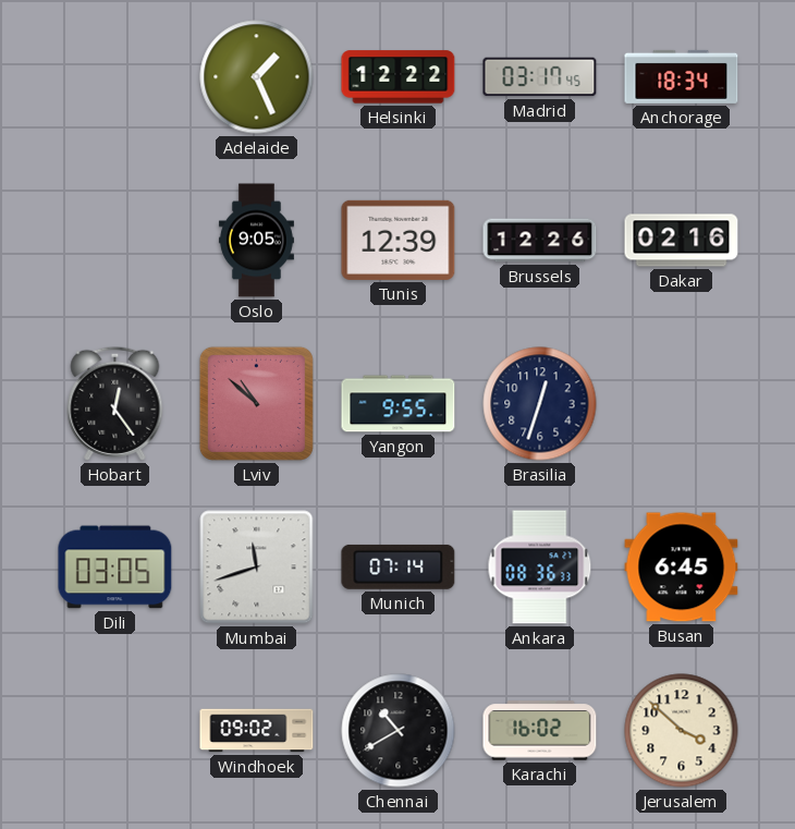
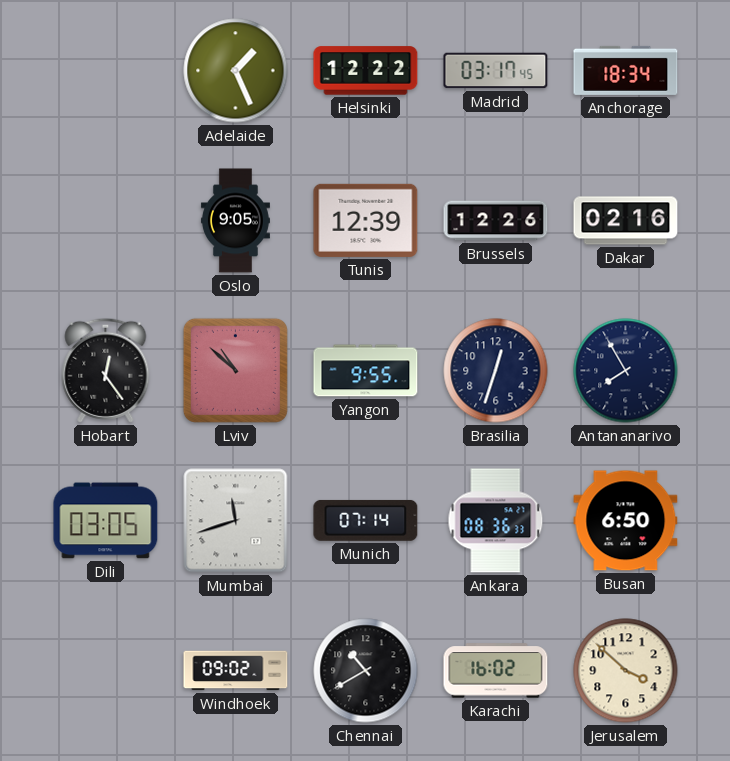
Antananarivo: none -> 7:55
Busan: 6:45 -> 6:50
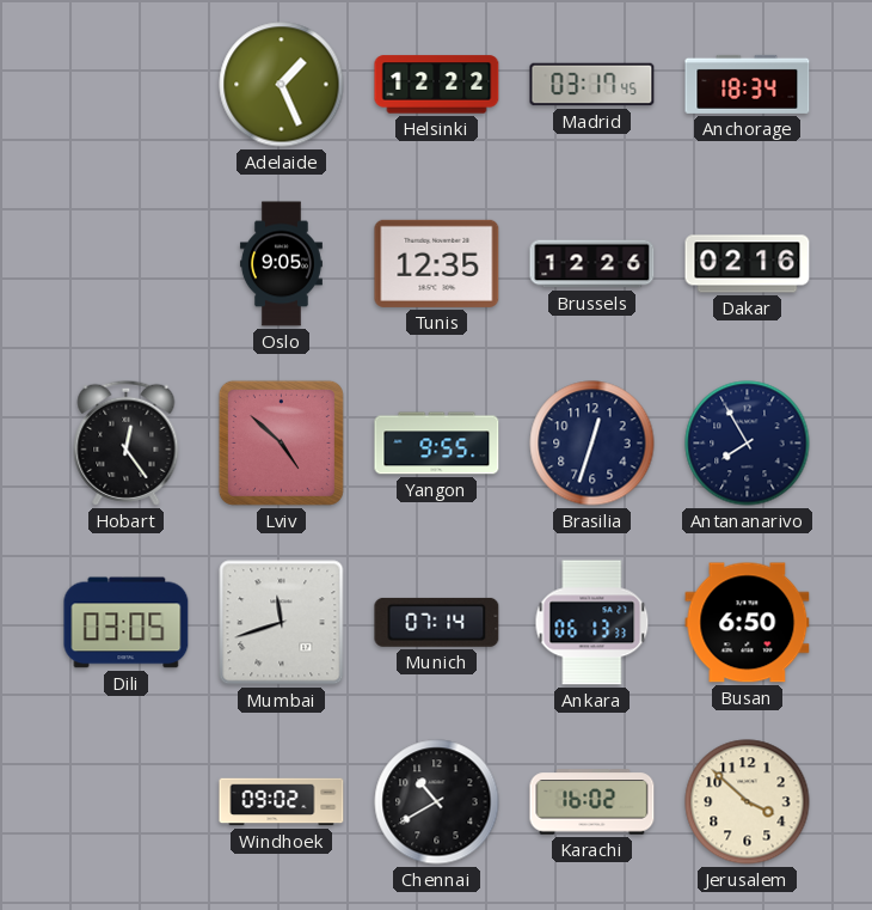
Tunis: 12:39 -> 12:35
Lviv: 10:52 -> 4:52
Ankara: 08:36 -> 06:13
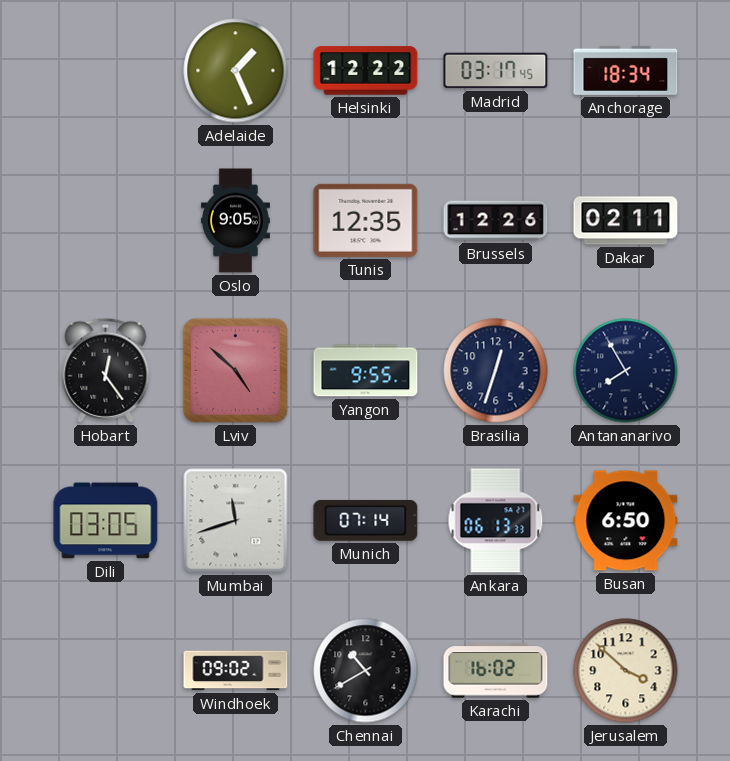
Dakar: 02:16 -> 02:11
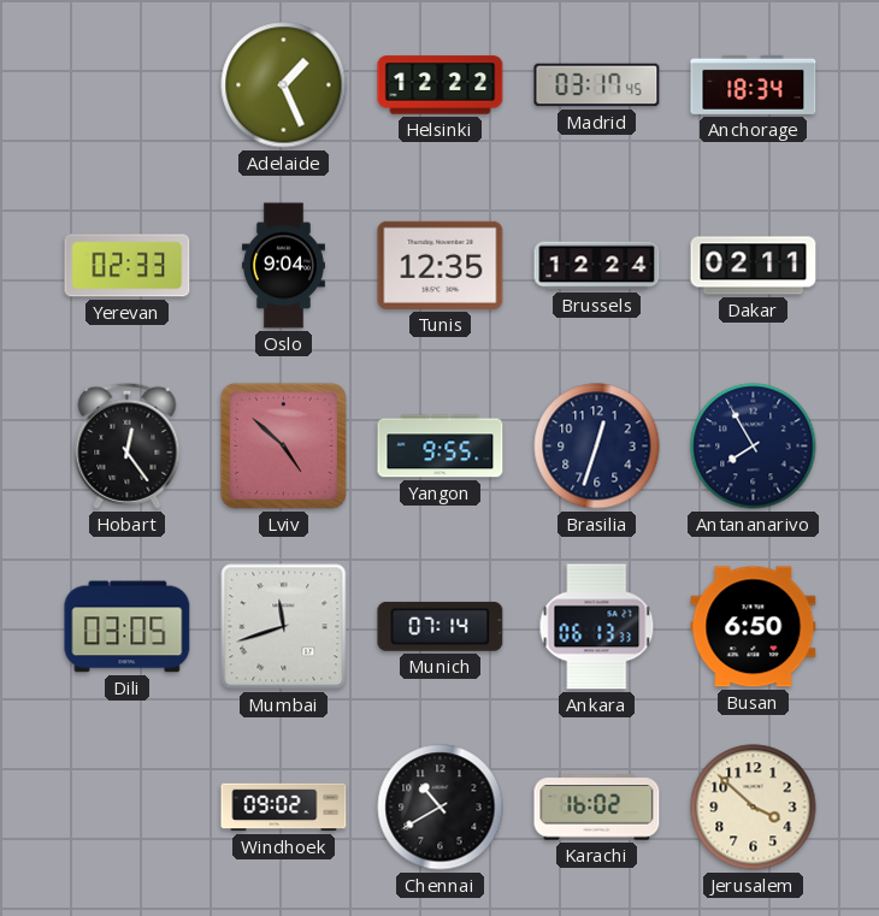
Yerevan: none -> 02:33
Oslo: 9:05 -> 9:04
Brussels: 12:26 -> 12:24
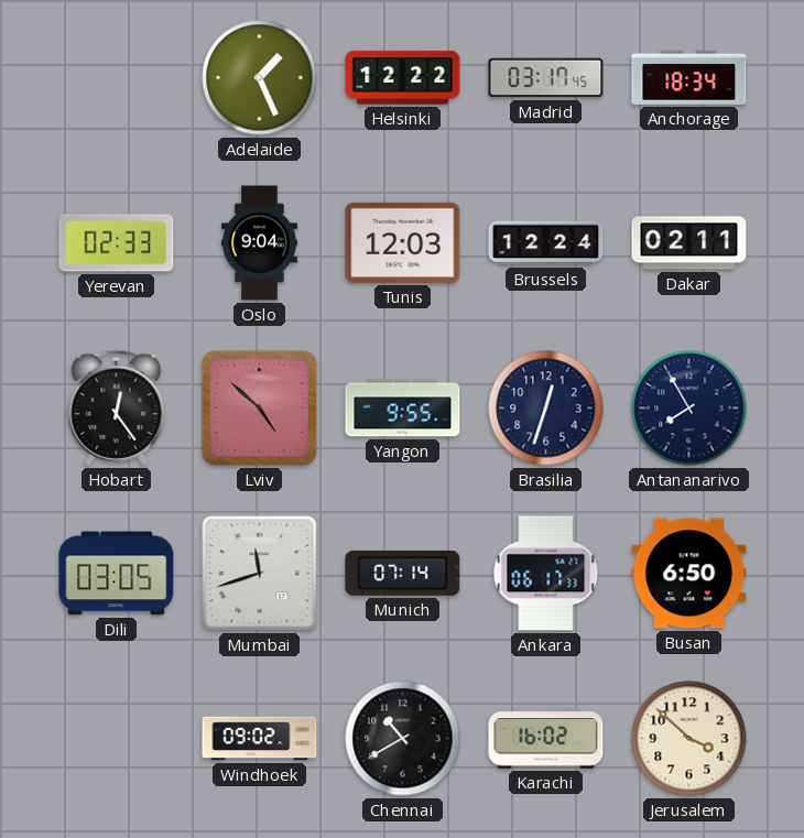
Tunis: 12:35 -> 12:03
Ankara: 06:13 -> 06:17
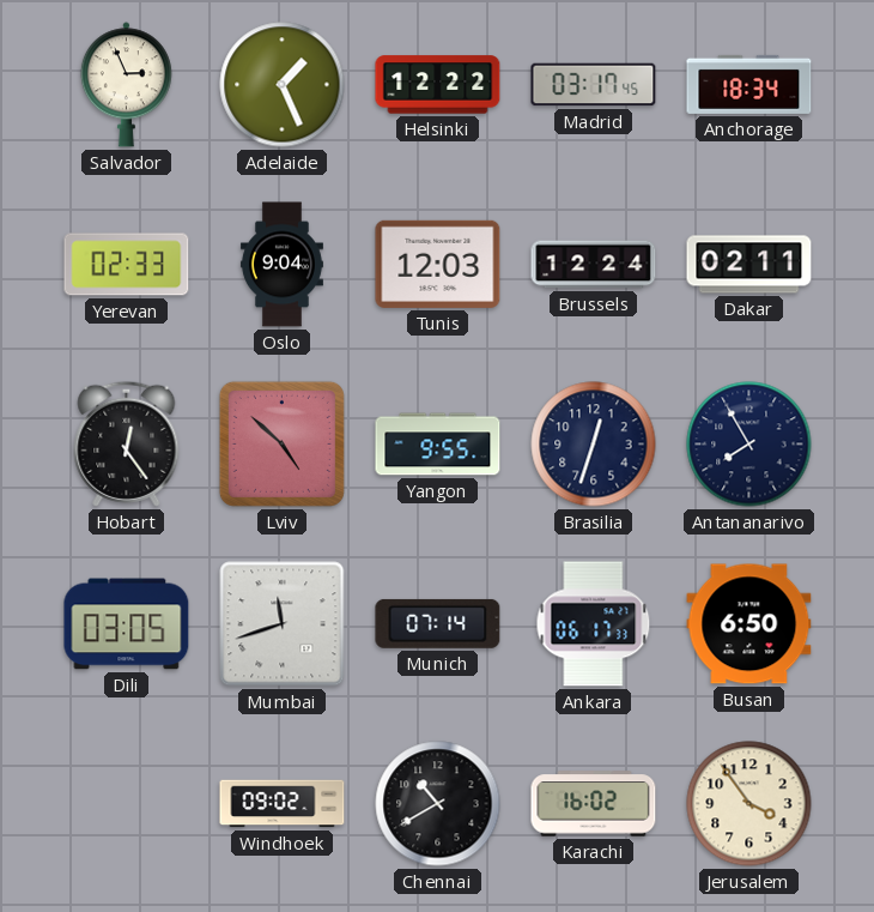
Salvador: none -> 2:56
Jerusalem: 3:52 -> 3:54
